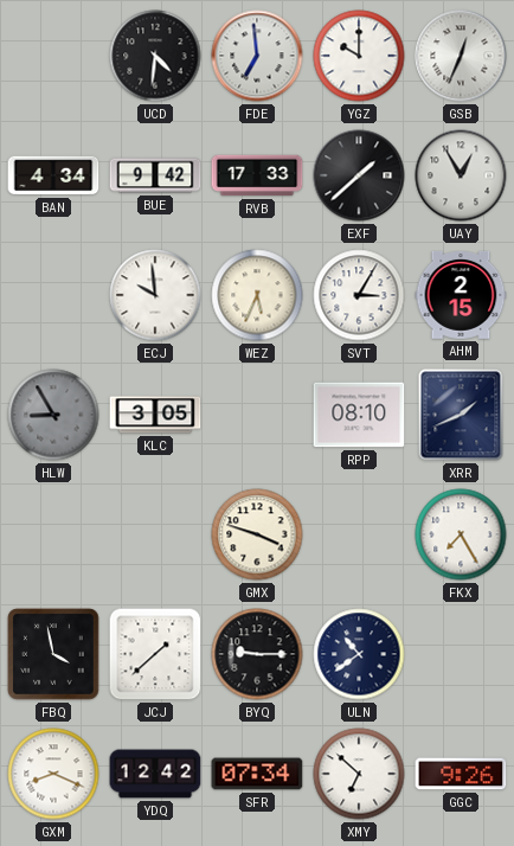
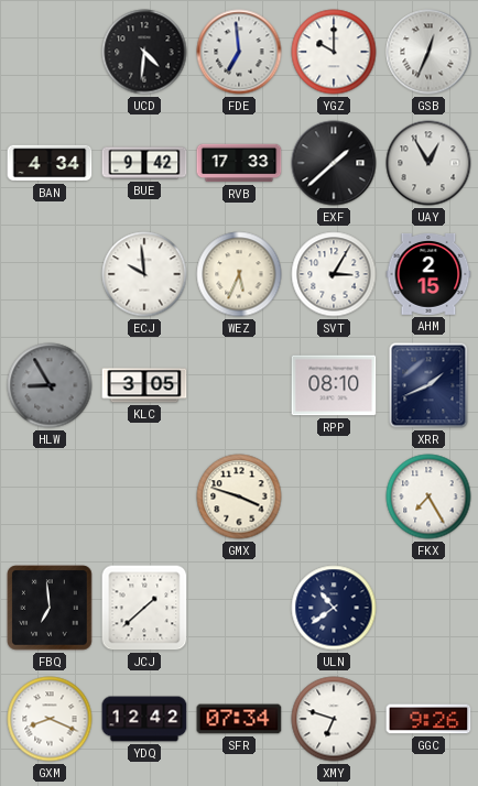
FBQ: 3:58 -> 6:59
BYQ: 9:15 -> none
XMY: 6:52 -> 6:48
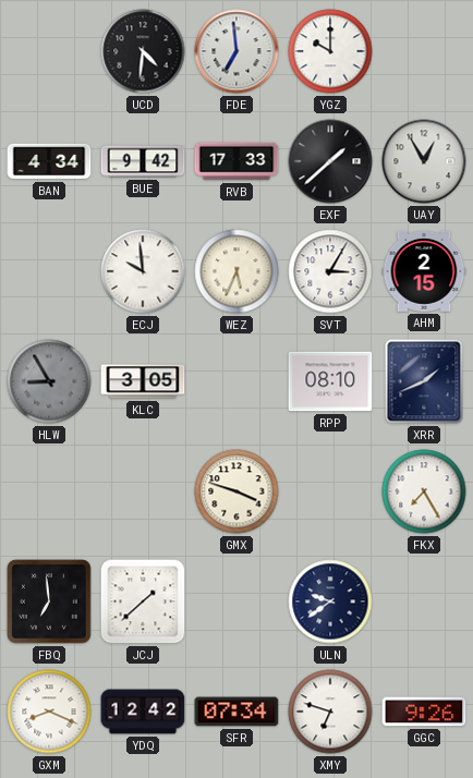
GSB: 12:34 -> none
ULN: 10:39 -> 9:39
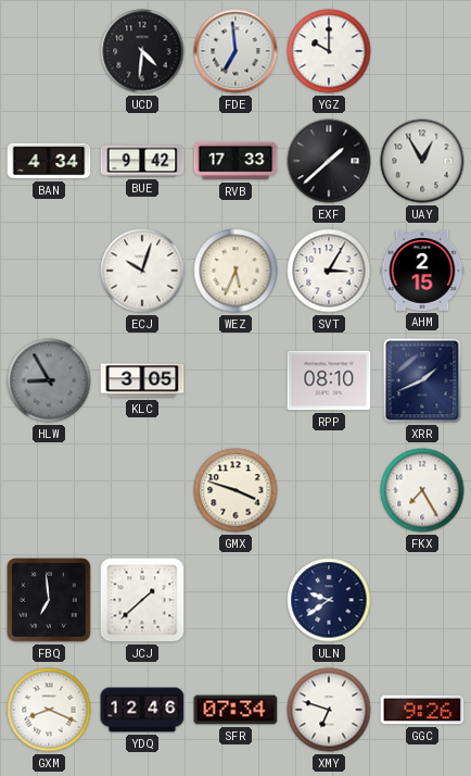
ECJ: 9:59 -> 10:03
YDQ: 12:42 -> 12:46
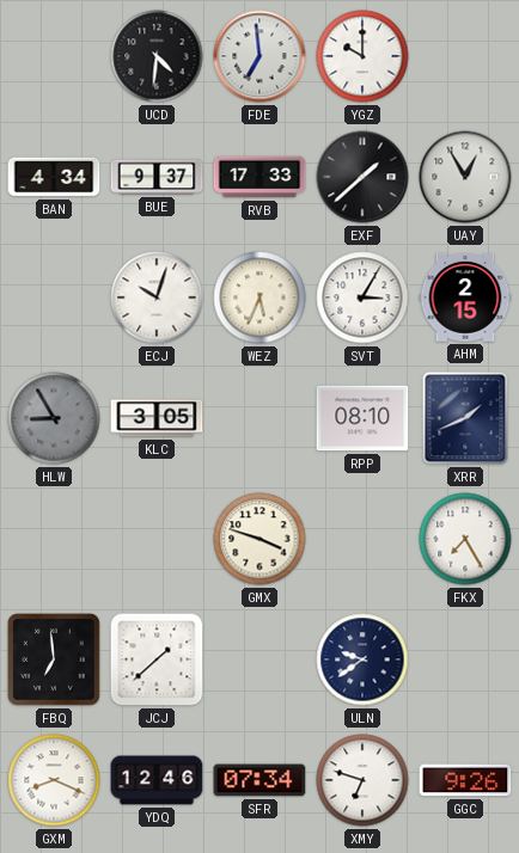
BUE: 9:42 -> 9:37
